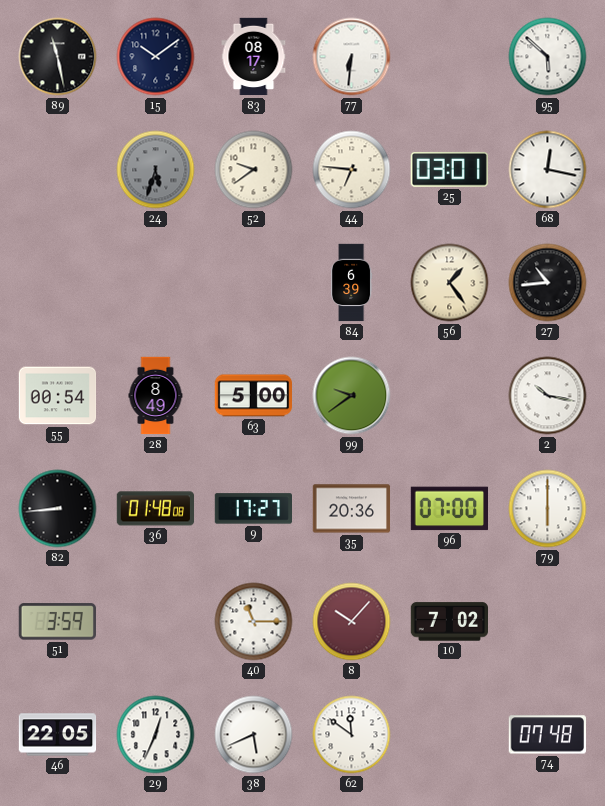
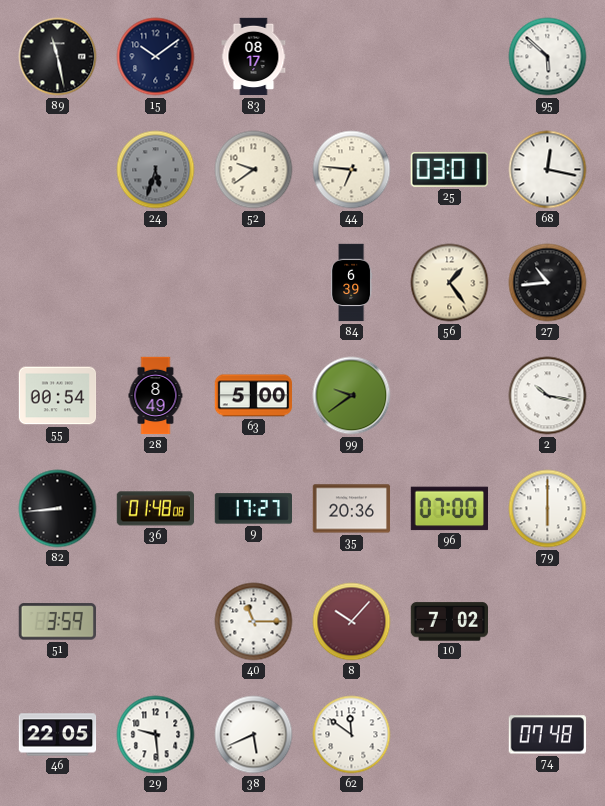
77: 6:31 -> none
29: 12:34 -> 9:29
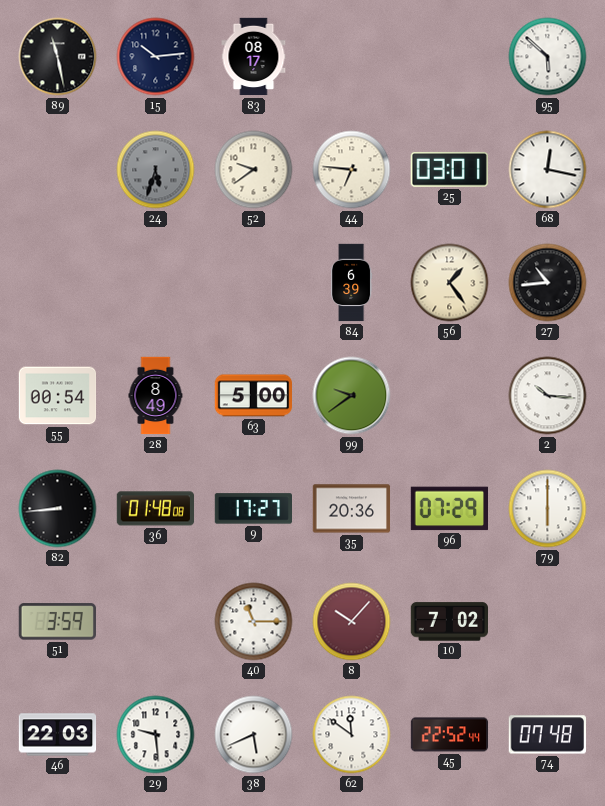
15: 10:09 -> 10:14
2: 10:17 -> 10:16
96: 07:00 -> 07:29
46: 22:05 -> 22:03
45: none -> 22:52
